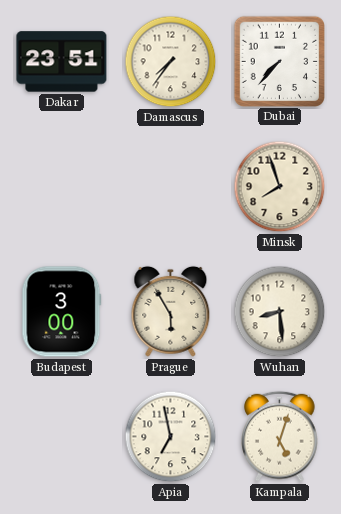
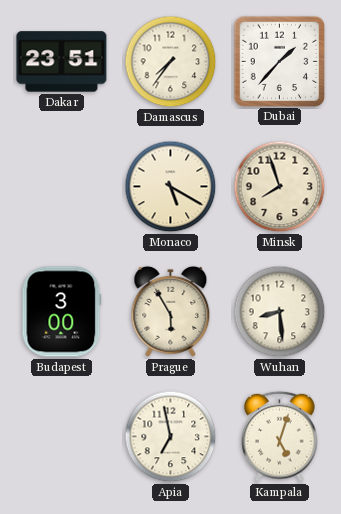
Dubai: 7:37 -> 1:37
Monaco: none -> 5:20
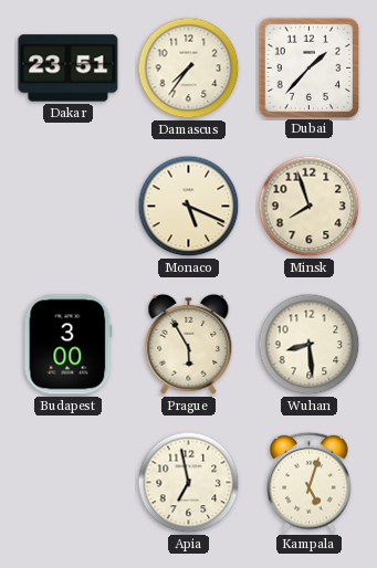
Monaco: 5:20 -> 5:19
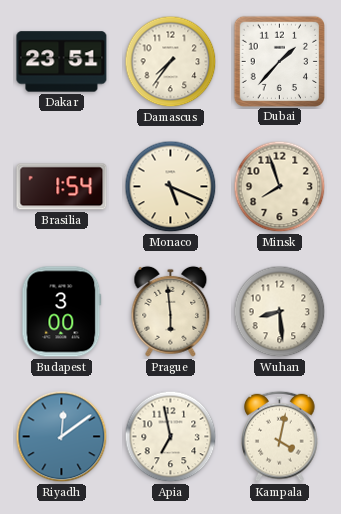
Brasilia: none -> 1:54
Prague: 5:55 -> 5:59
Riyadh: none -> 12:09
Kampala: 5:03 -> 4:02
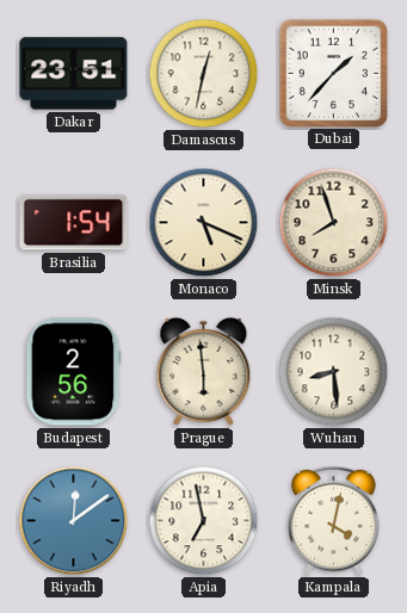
Damascus: 7:36 -> 12:32
Budapest: 3:00 -> 2:56
